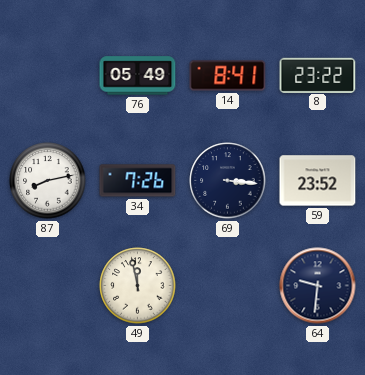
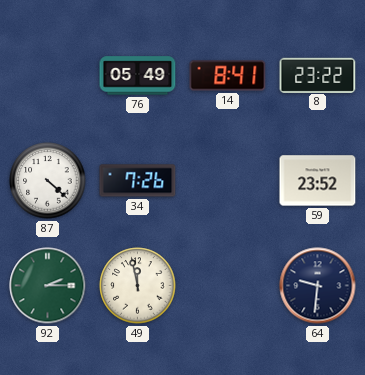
87: 8:13 -> 4:22
69: 3:16 -> none
92: none -> 2:15
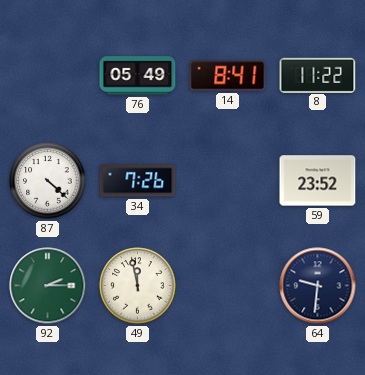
8: 23:22 -> 11:22
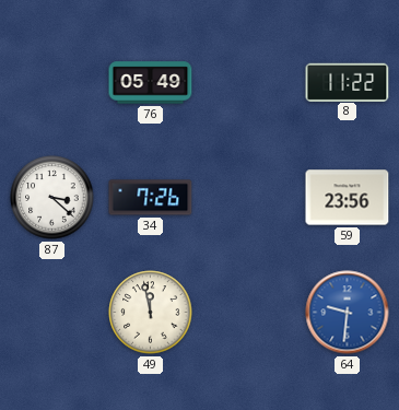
14: 8:41 -> none
87: 4:22 -> 3:22
59: 23:52 -> 23:56
92: 2:15 -> none
64 dial: navy -> blue
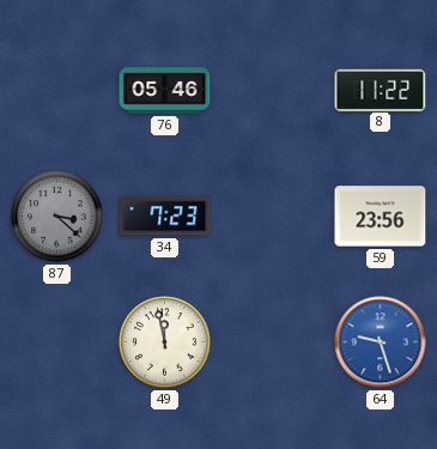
76: 05:49 -> 05:46
87 dial: white -> grey
34: 7:26 -> 7:23
64: 9:31 -> 9:27
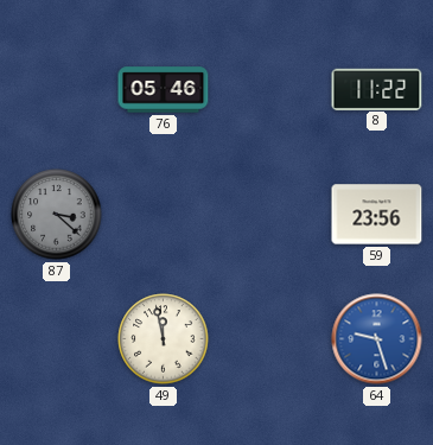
34: 7:23 -> none
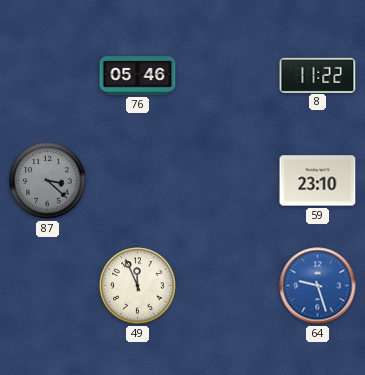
59: 23:56 -> 23:10
49: 11:58 -> 11:56
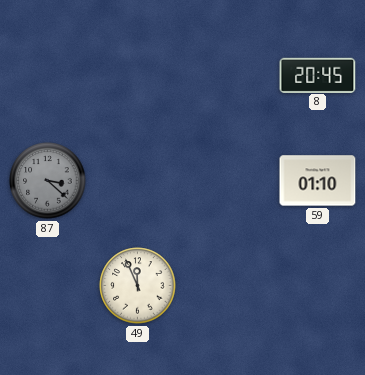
76: 05:46 -> none
8: 11:22 -> 20:45
59: 23:10 -> 01:10
64: 9:27 -> none
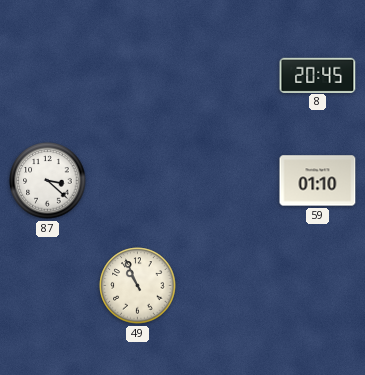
87 dial: grey -> white
49: 11:56 -> 10:56
